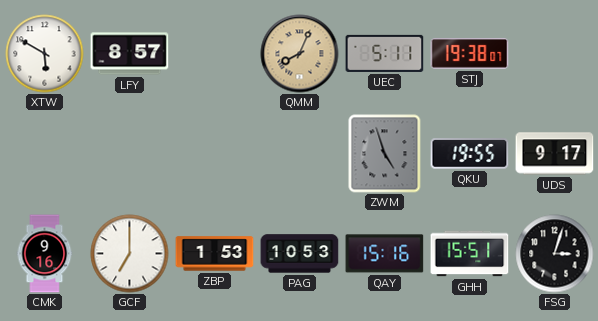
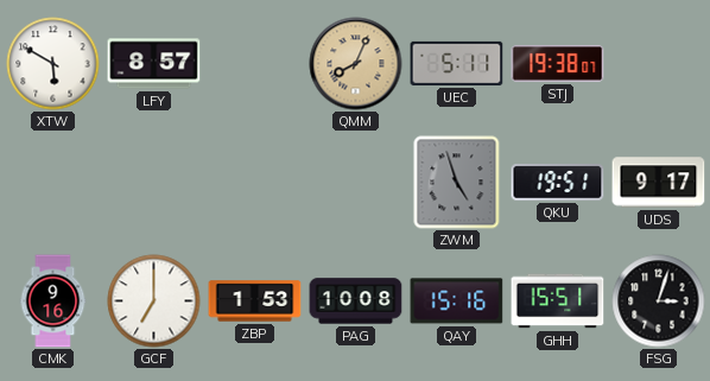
QKU: 19:55 -> 19:51
PAG: 10:53 -> 10:08
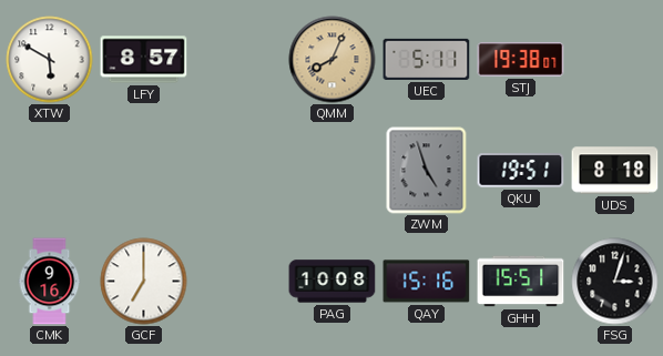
UDS: 9:17 -> 8:18
ZBP: 1:53 -> none
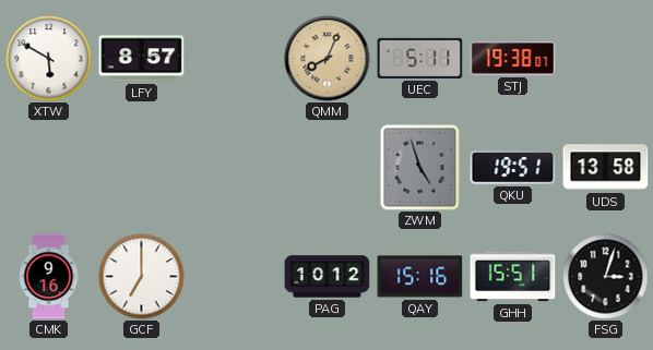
UDS: 8:18 -> 13:58
PAG: 10:08 -> 10:12
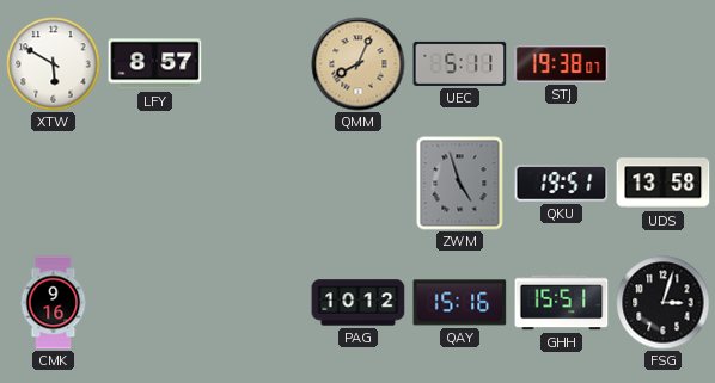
GCF: 7:00 -> none
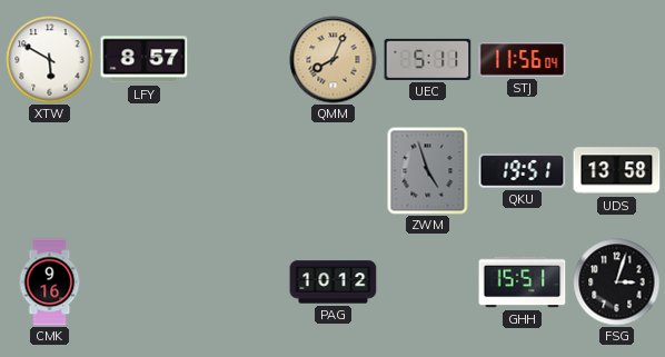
STJ: 19:38 -> 11:56
QAY: 15:16 -> none
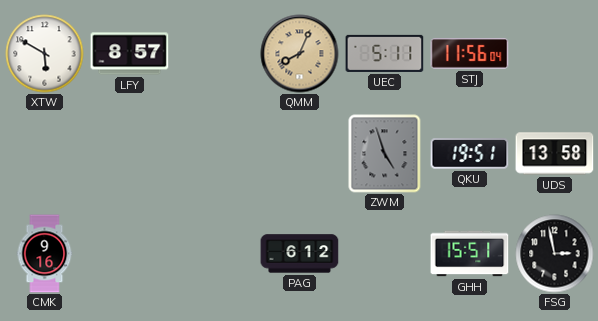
PAG: 10:12 -> 6:12
FSG: 3:03 -> 2:58
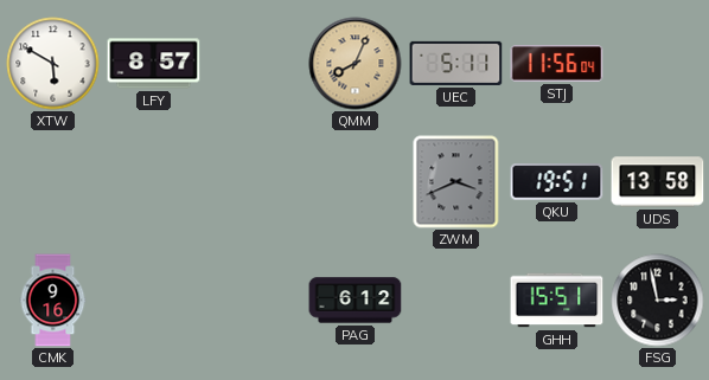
ZWM: 4:57 -> 3:41
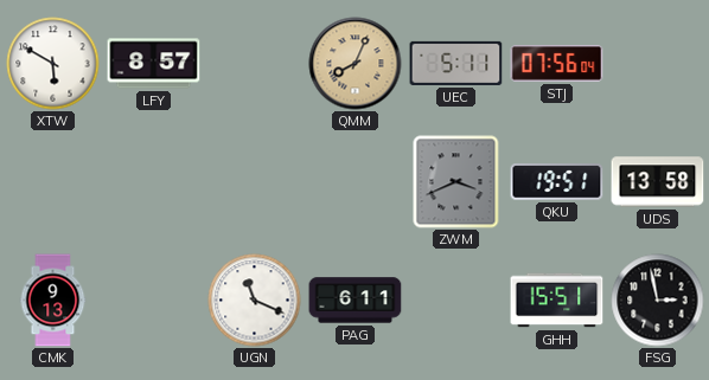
STJ: 11:56 -> 07:56
CMK: 9:16 -> 9:13
UGN: none -> 11:19
PAG: 6:12 -> 6:11
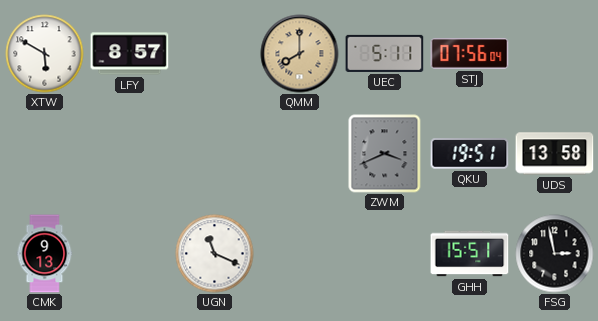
QMM: 8:04 -> 8:00
PAG: 6:11 -> none
